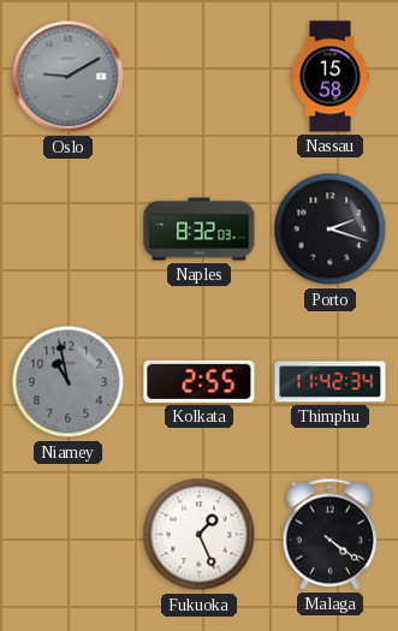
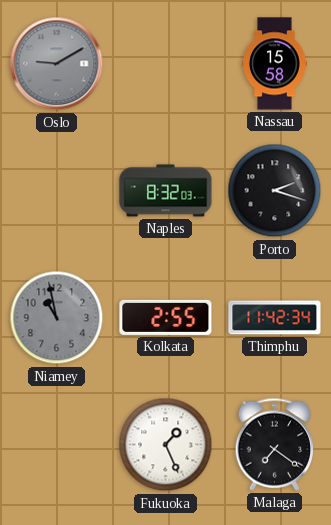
Malaga: 4:21 -> 7:21
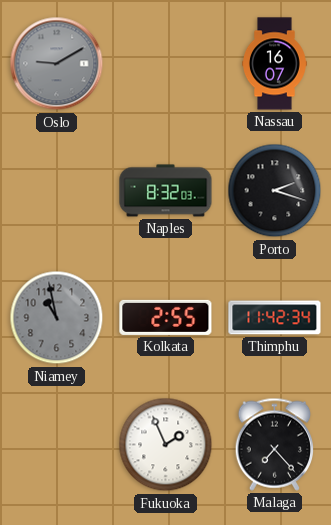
Nassau: 15:58 -> 16:07
Fukuoka: 1:26 -> 1:56
Malaga: 7:21 -> 7:23
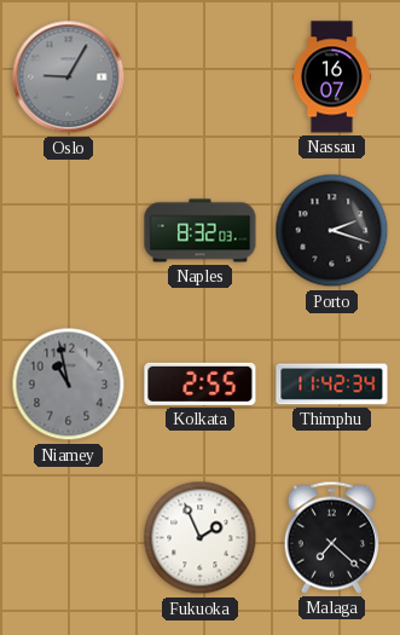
Oslo: 9:10 -> 9:05
Malaga: 7:23 -> 7:22
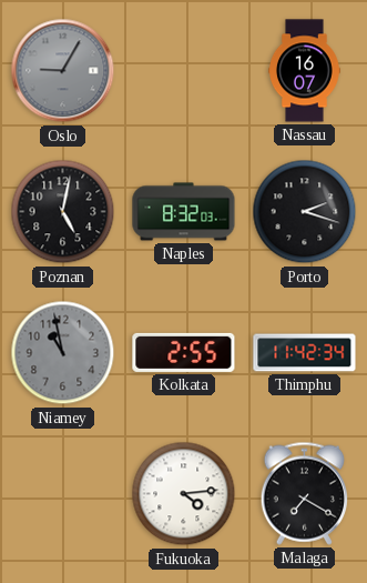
Poznan: none -> 5:02
Fukuoka: 1:56 -> 4:14
Malaga: 7:22 -> 7:20
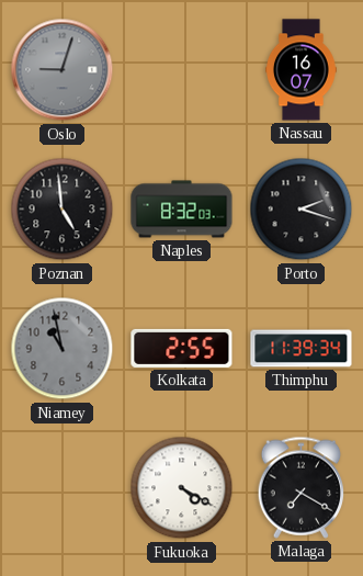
Oslo: 9:05 -> 9:03
Poznan: 5:02 -> 4:59
Thimphu: 11:42 -> 11:39
Fukuoka: 4:14 -> 4:20
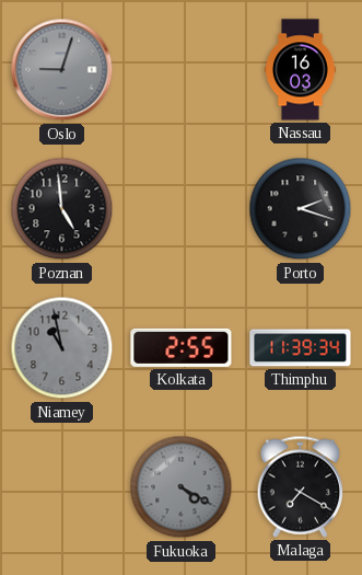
Nassau: 16:07 -> 16:03
Naples: 8:32 -> none
Fukuoka dial: white -> grey
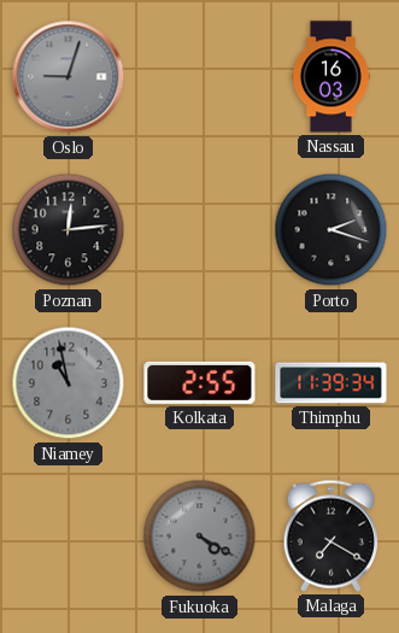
Poznan: 4:59 -> 12:14
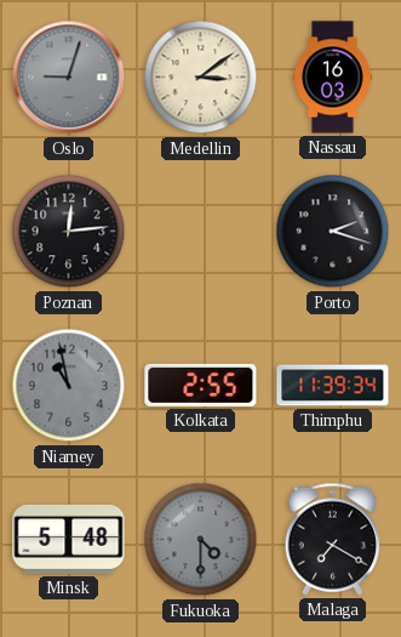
Medellin: none -> 3:09
Minsk: none -> 5:48
Fukuoka: 4:20 -> 4:30
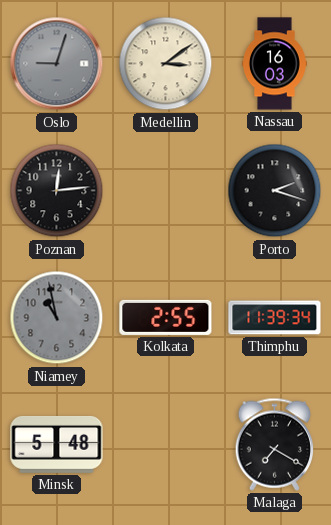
Fukuoka: 4:30 -> none
